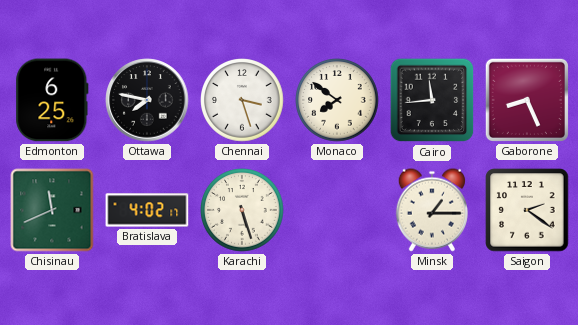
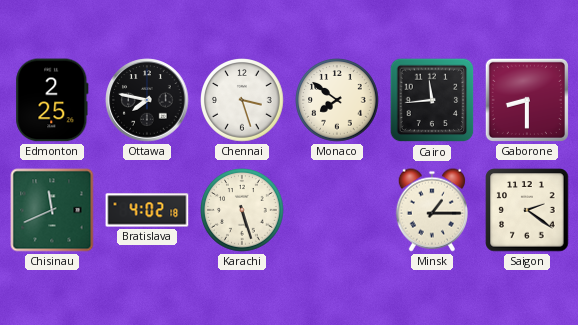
Edmonton: 6:25 -> 2:25
Gaborone: 8:26 -> 8:30
Bratislava: 4:02:17 -> 4:02:18
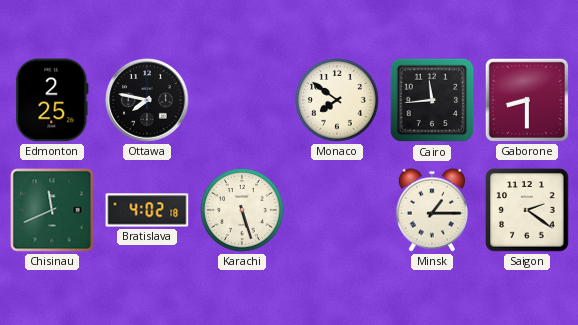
Chennai: 3:27 -> none
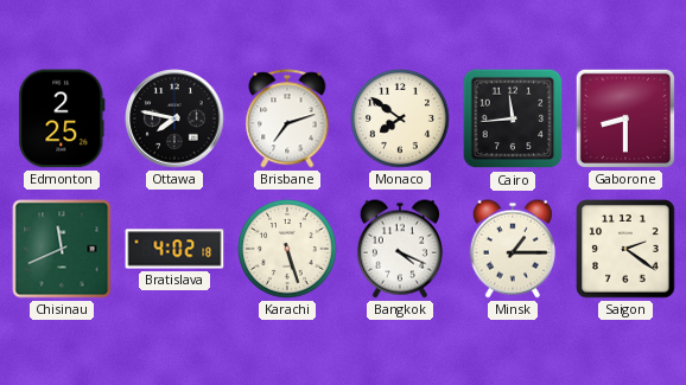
Brisbane: none -> 7:12
Bangkok: none -> 4:19
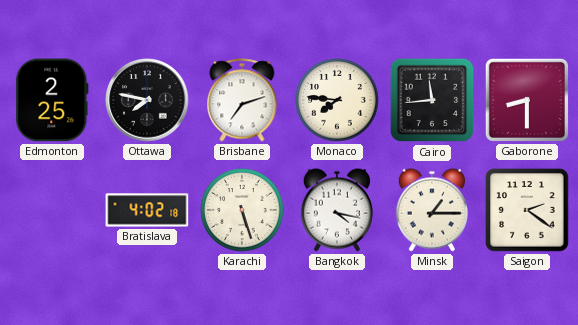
Monaco: 7:51 -> 7:46
Chisinau: 11:41 -> none
Bangkok: 4:19 -> 4:17
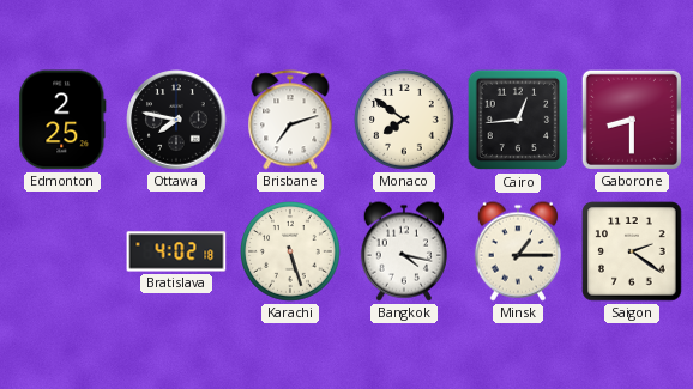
Monaco: 7:46 -> 7:51
Cairo: 11:44 -> 12:44
